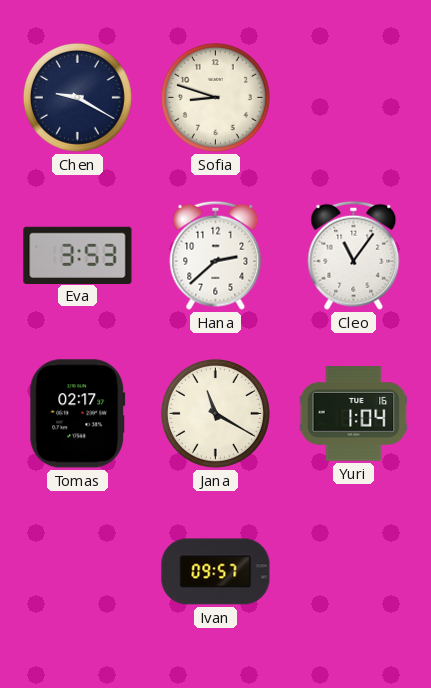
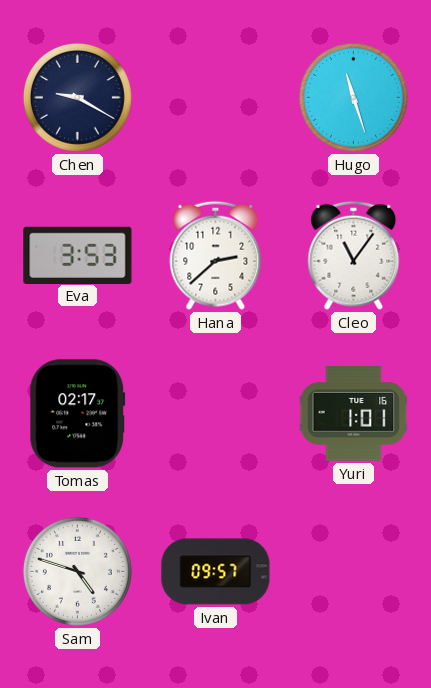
Sofia: 8:48 -> none
Hugo: none -> 11:27
Jana: 11:20 -> none
Yuri: 1:04 -> 1:01
Sam: none -> 4:48
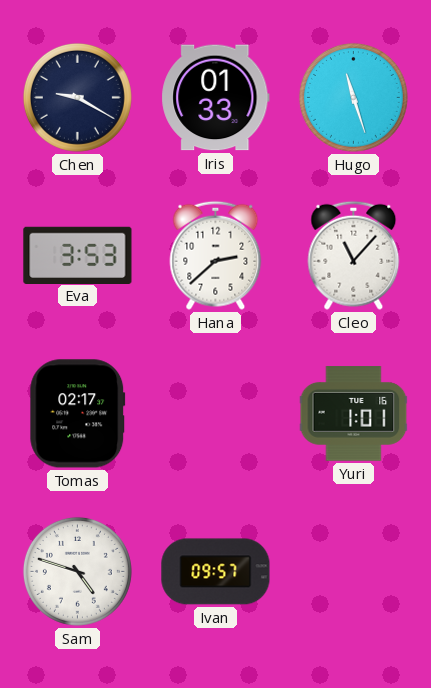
Iris: none -> 01:33
Cleo: 11:06 -> 11:07
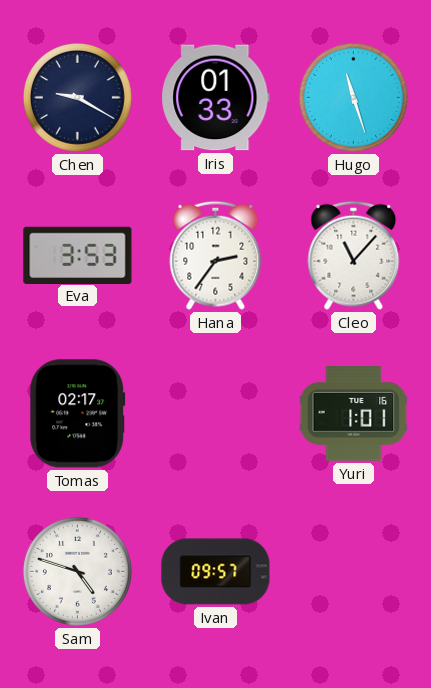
Hana: 2:38 -> 2:36
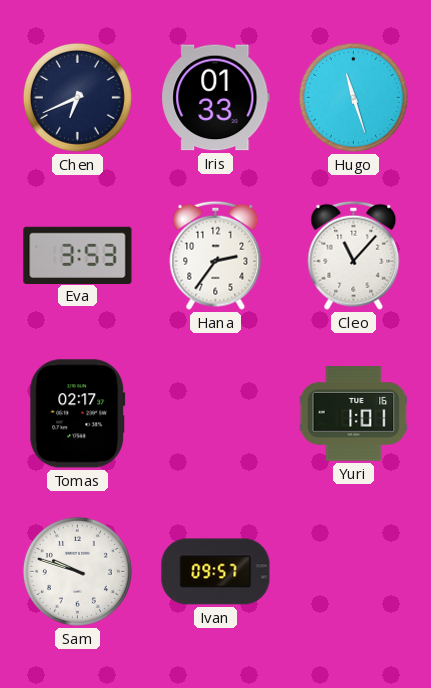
Chen: 9:20 -> 6:41
Sam: 4:48 -> 9:48
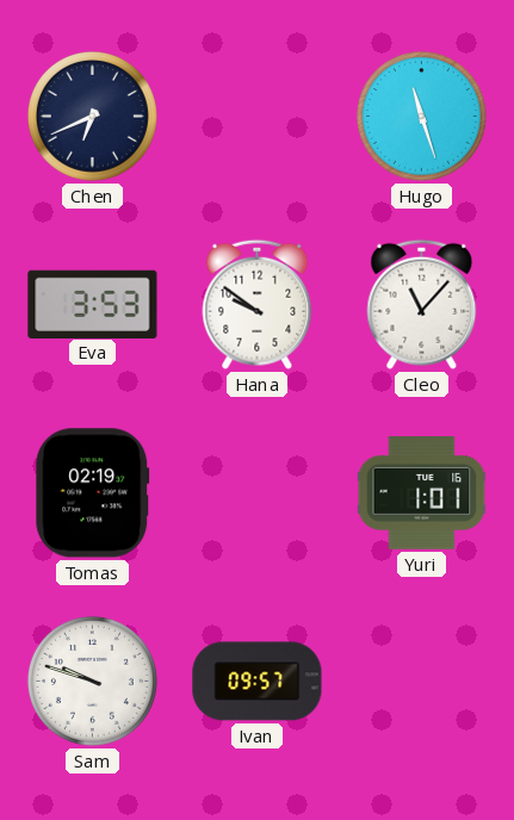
Iris: 01:33 -> none
Hana: 2:36 -> 9:51
Tomas: 02:17 -> 02:19
